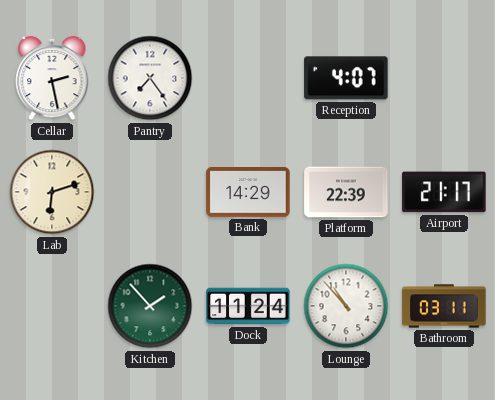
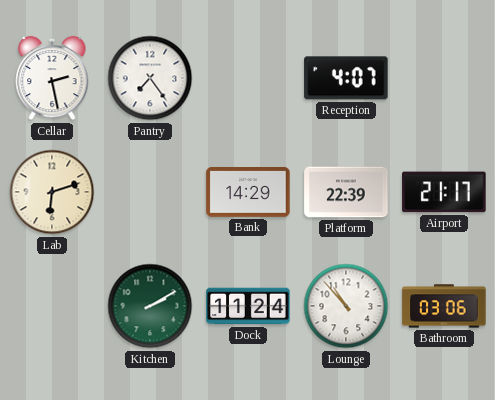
Kitchen: 1:53 -> 2:10
Bathroom: 03:11 -> 03:06
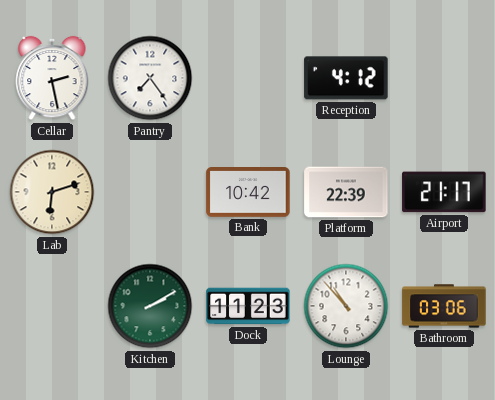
Reception: 4:07 -> 4:12
Bank: 14:29 -> 10:42
Dock: 11:24 -> 11:23
